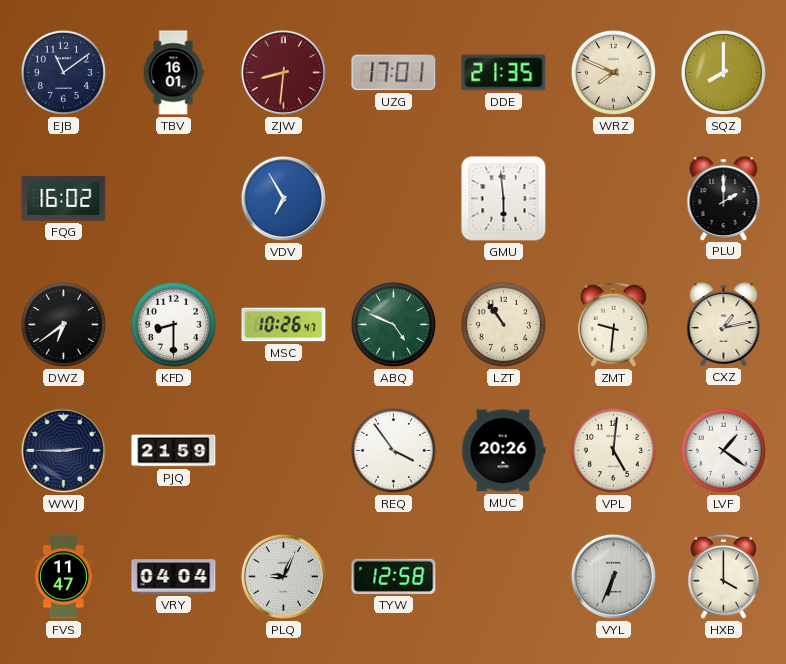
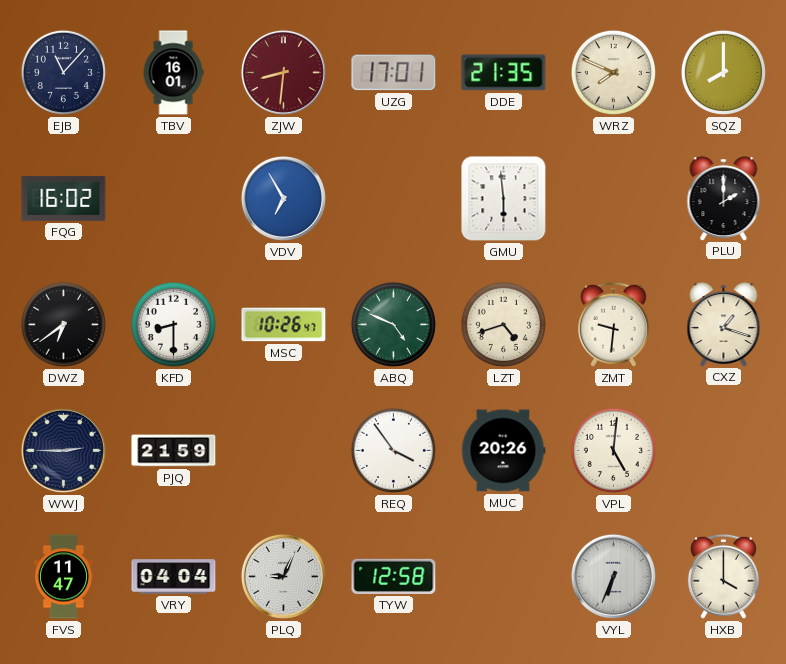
EJB: 11:09 -> 11:07
LZT: 10:54 -> 4:42
CXZ: 1:13 -> 1:18
LVF: 1:21 -> none
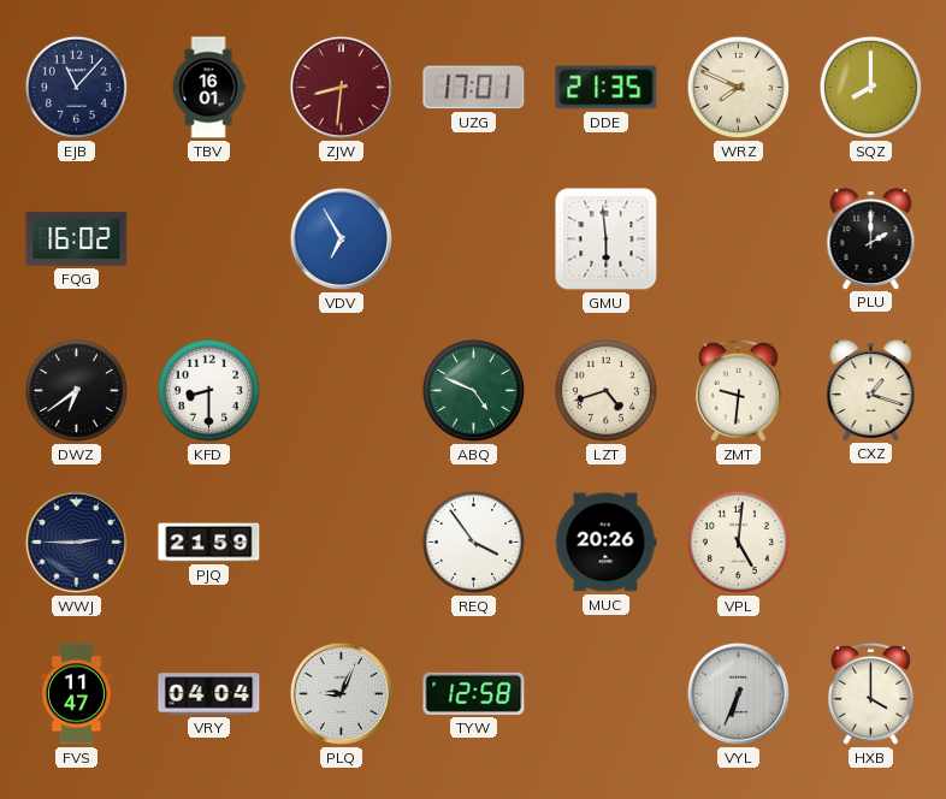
MSC: 10:26 -> none
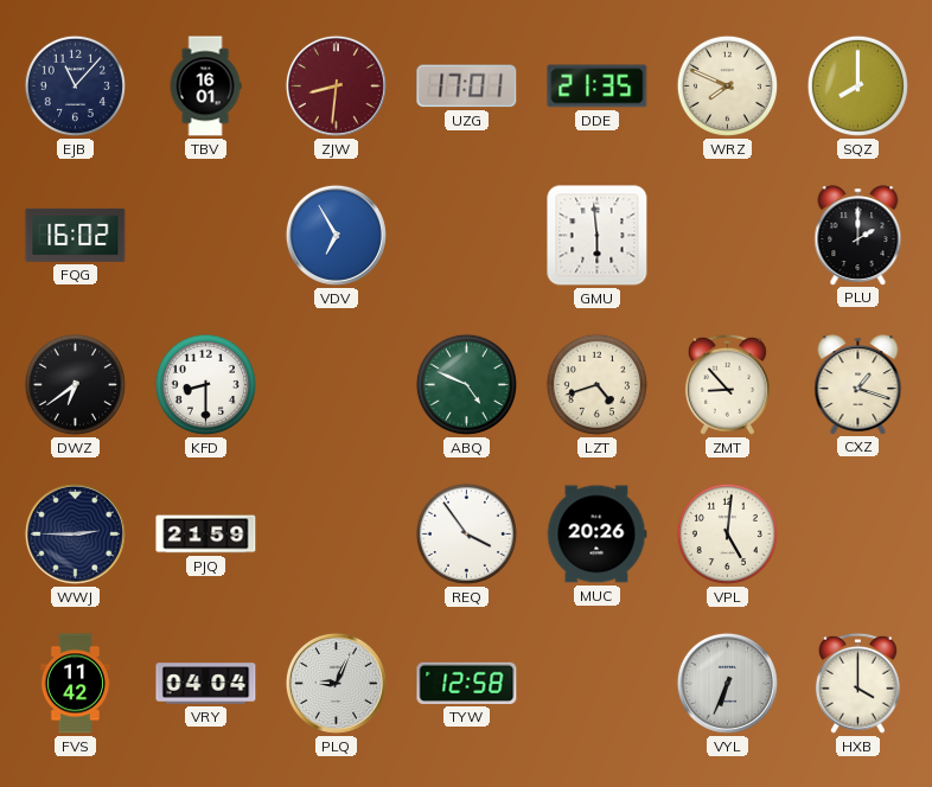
ZMT: 9:31 -> 8:53
FVS: 11:47 -> 11:42
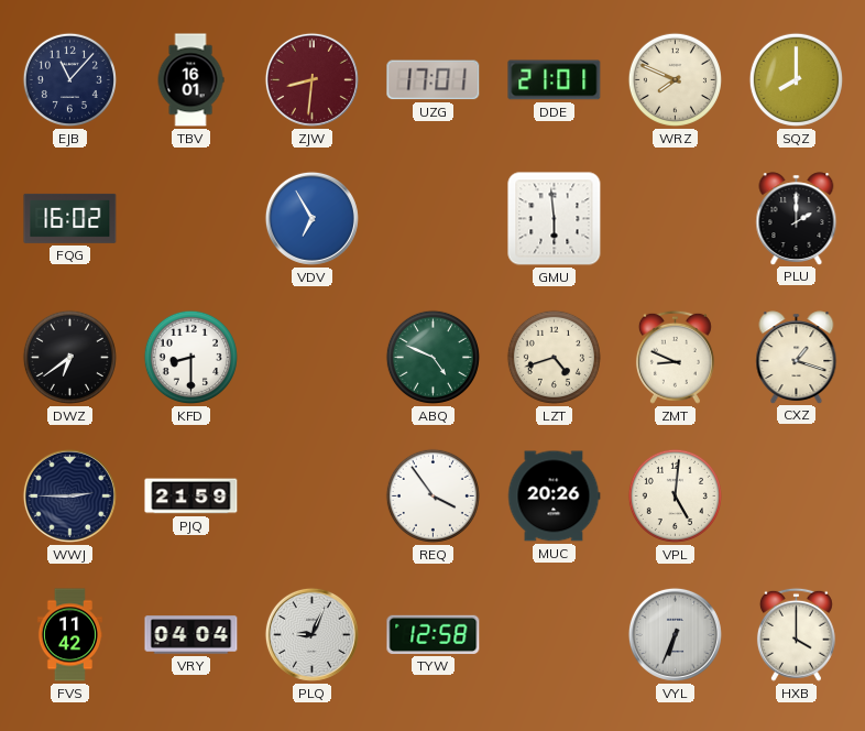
DDE: 21:35 -> 21:01
ZMT: 8:53 -> 8:49
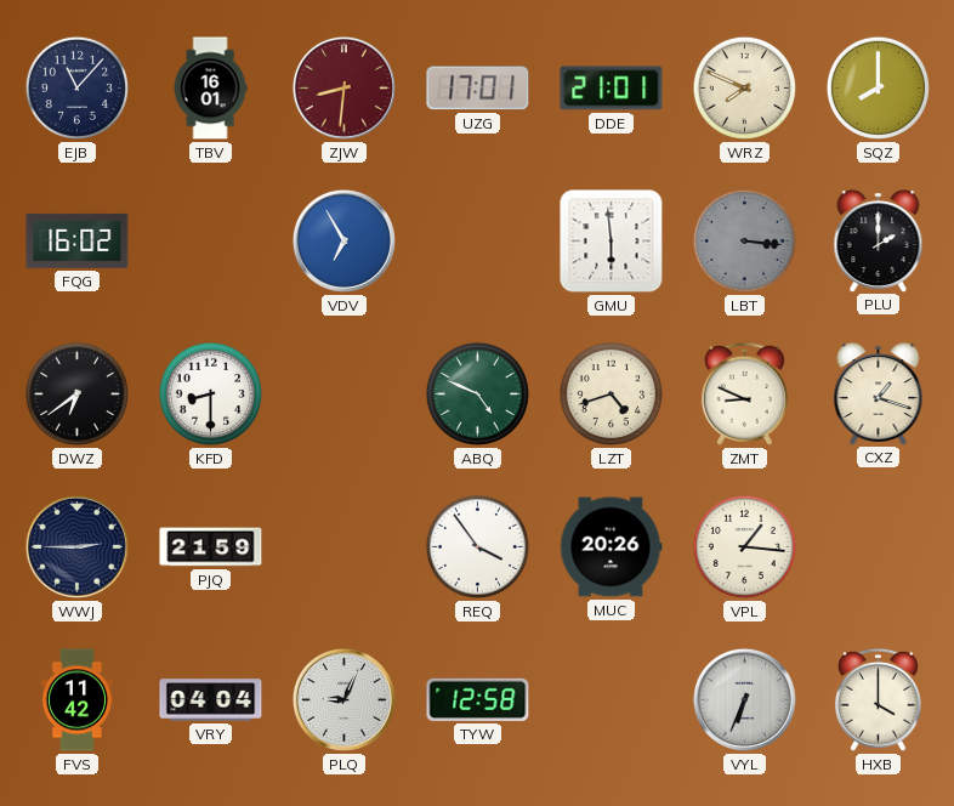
LBT: none -> 3:16
VPL: 5:01 -> 1:16
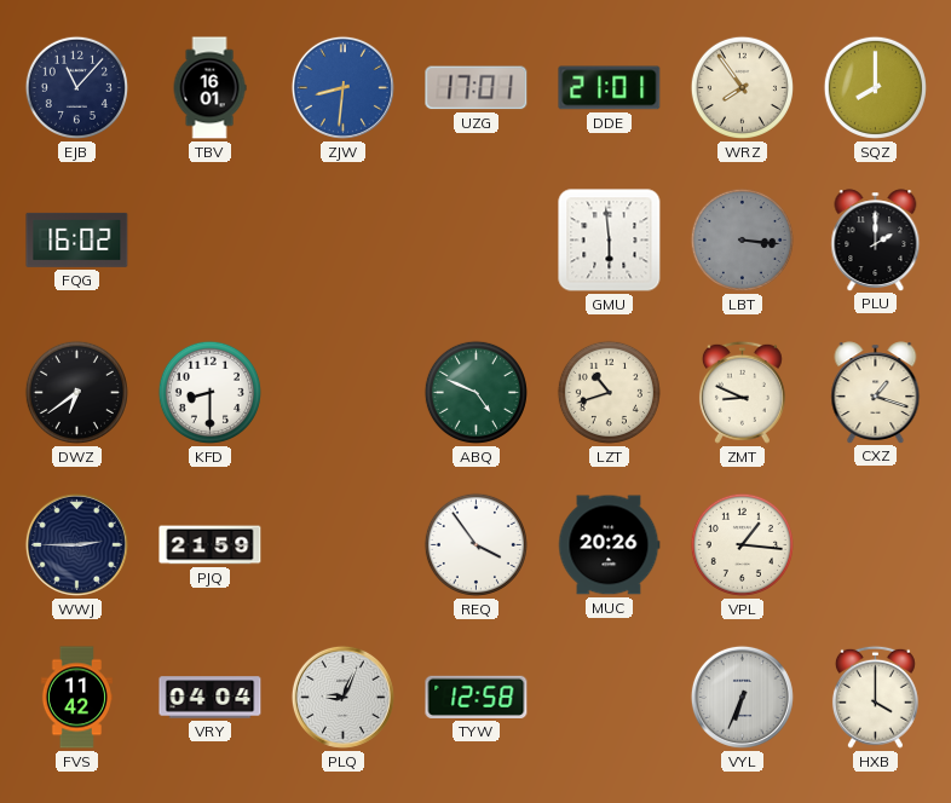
ZJW dial: burgundy -> blue
WRZ: 7:49 -> 7:54
VDV: 6:55 -> none
LZT: 4:42 -> 10:42
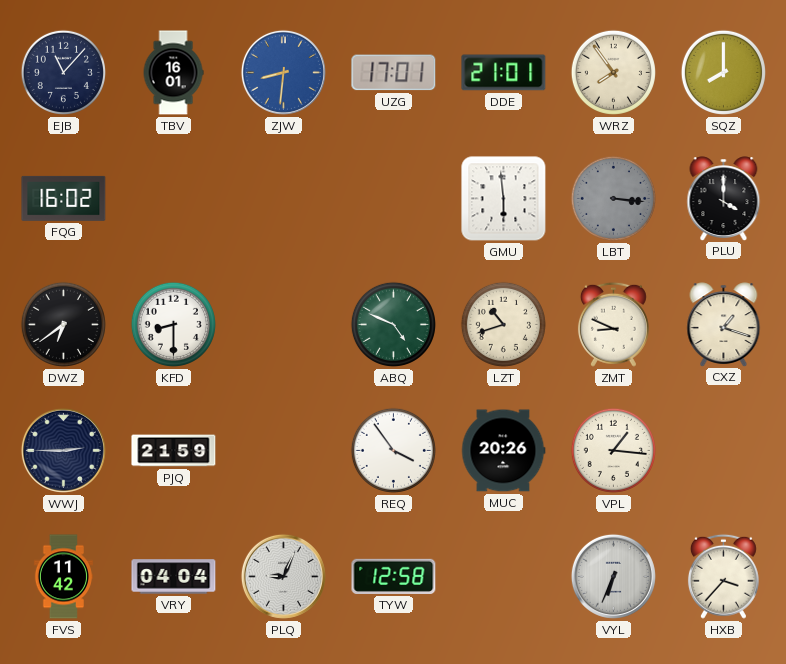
PLU: 2:00 -> 4:00
HXB: 4:00 -> 3:37
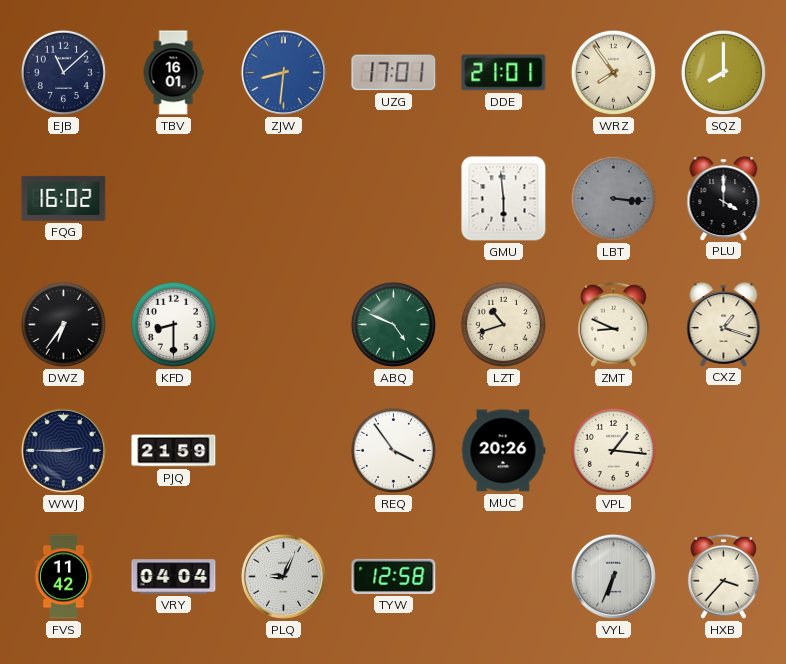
EJB: 11:07 -> 11:08
DWZ: 6:39 -> 6:36
